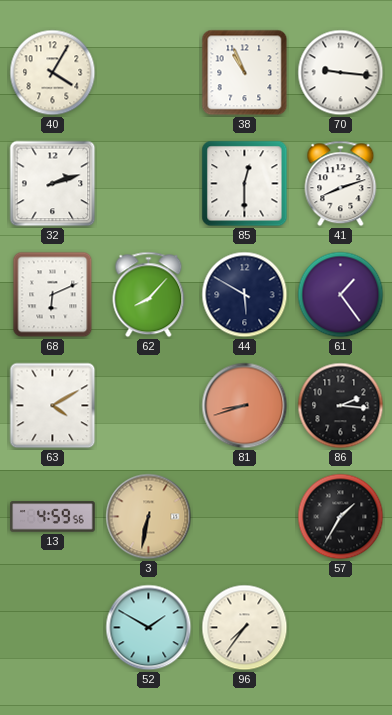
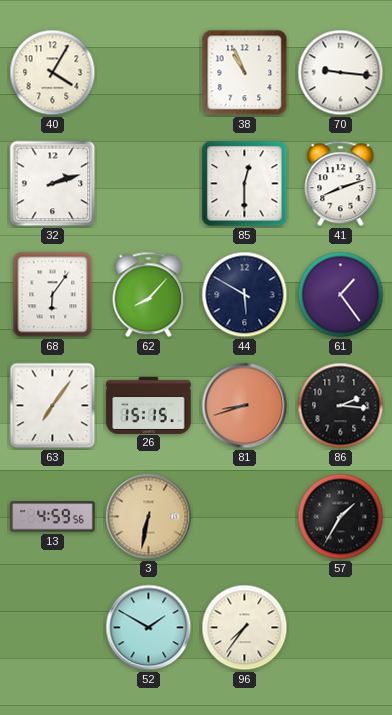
68: 6:11 -> 6:06
63: 4:10 -> 7:06
26: none -> 15:15
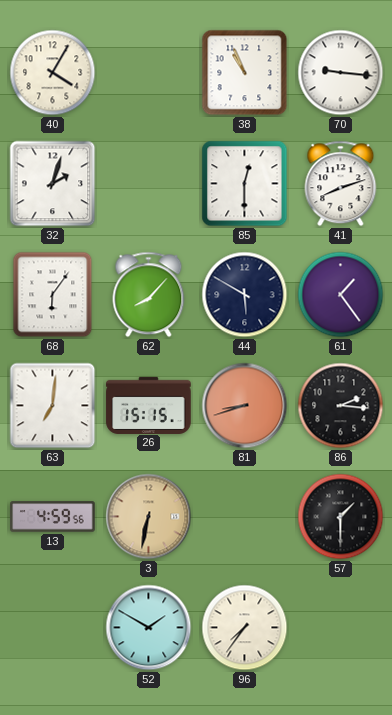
32: 2:12 -> 2:03
63: 7:06 -> 7:01
57: 1:35 -> 1:30
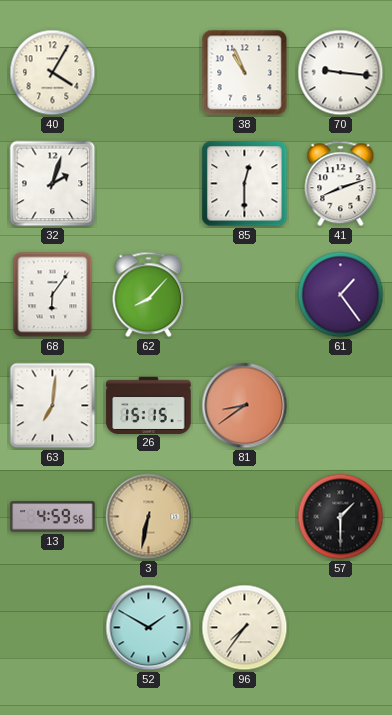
44: 5:50 -> none
81: 8:42 -> 8:39
86: 2:16 -> none
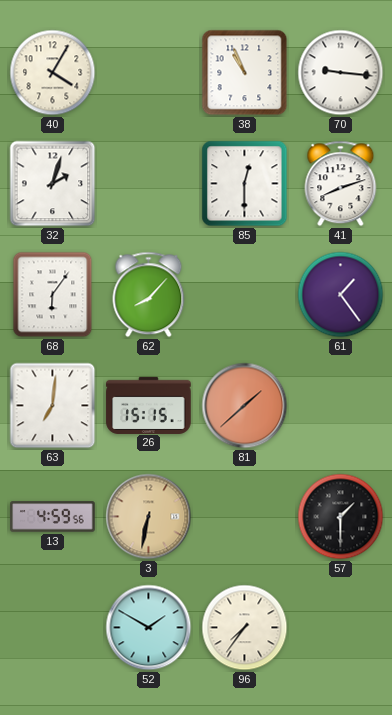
81: 8:39 -> 1:38
